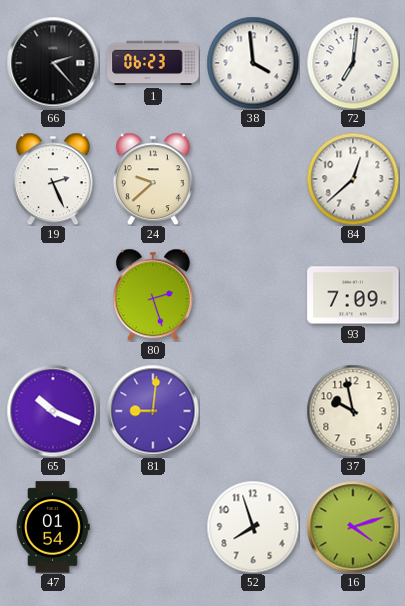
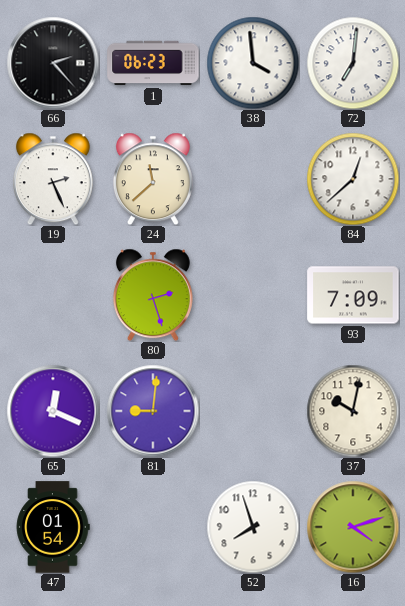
24: 9:38 -> 11:38
65: 10:19 -> 12:19
37: 9:58 -> 10:02
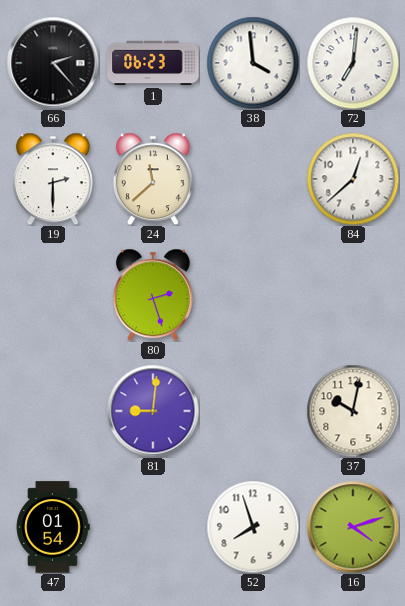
19: 2:26 -> 2:30
93: 7:09 -> none
65: 12:19 -> none
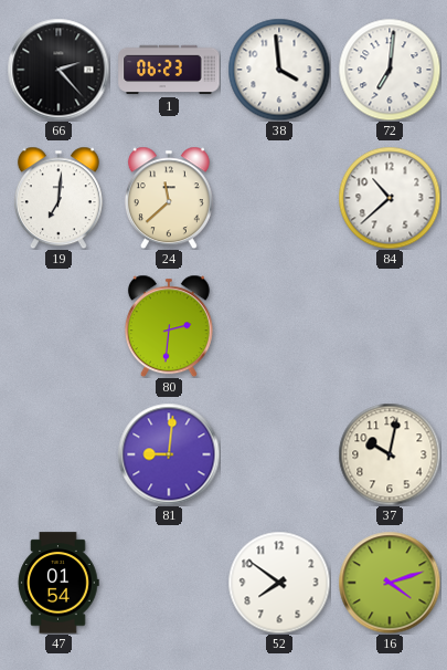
19: 2:30 -> 7:01
84: 12:38 -> 10:38
80: 2:27 -> 2:31
52: 7:57 -> 7:51
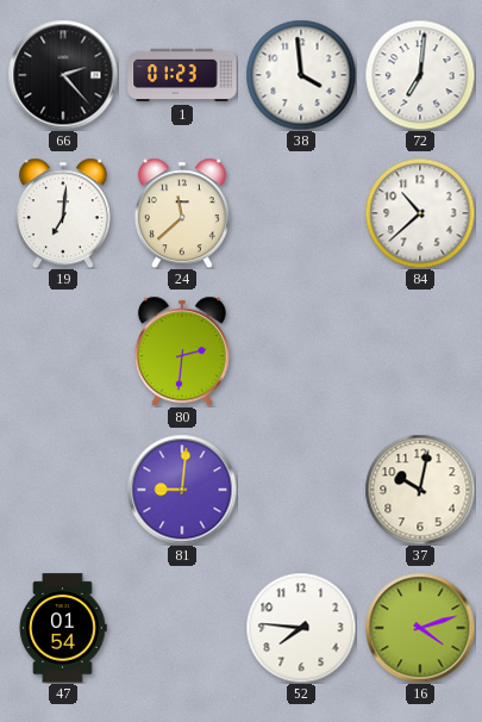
1: 06:23 -> 01:23
52: 7:51 -> 7:46
